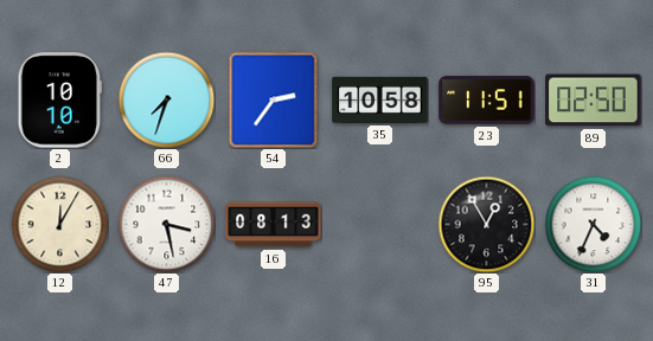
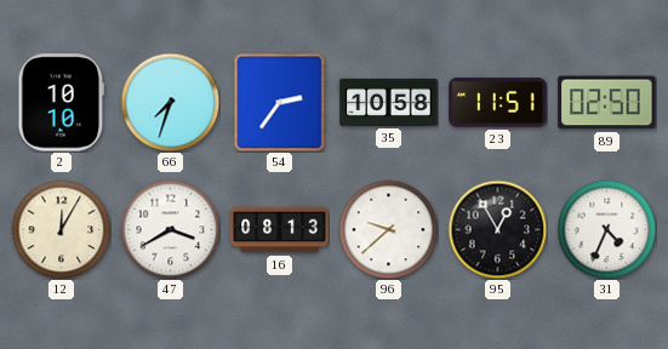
47: 3:28 -> 3:40
96: none -> 9:38
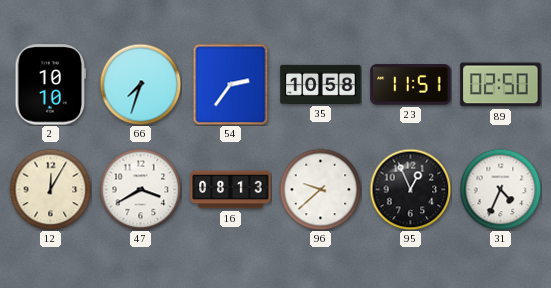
95: 12:55 -> 12:56
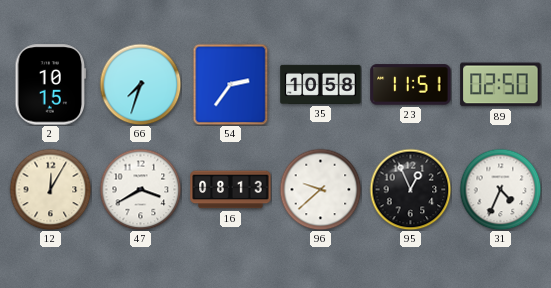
2: 10:10 -> 10:15
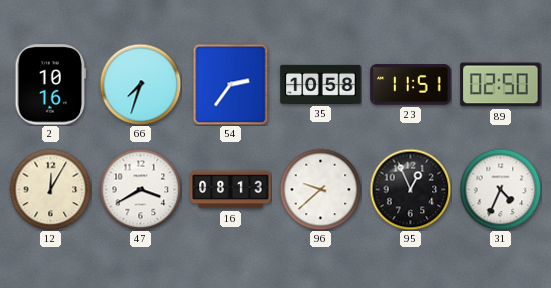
2: 10:15 -> 10:16
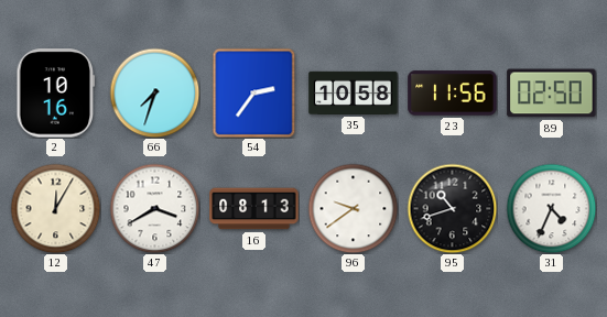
23: 11:51 -> 11:56
96: 9:38 -> 9:39
95: 12:56 -> 10:42
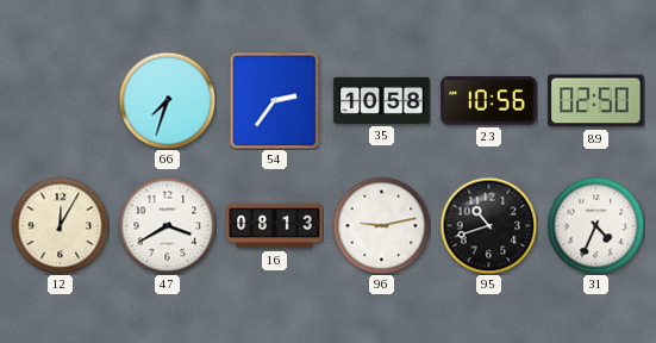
2: 10:16 -> none
23: 11:56 -> 10:56
96: 9:39 -> 9:13
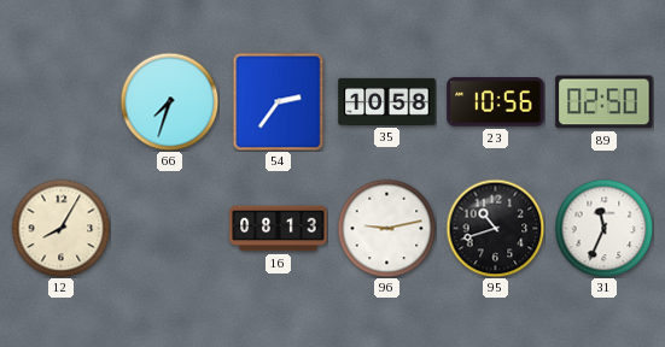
12: 12:05 -> 8:05
47: 3:40 -> none
31: 4:34 -> 11:34
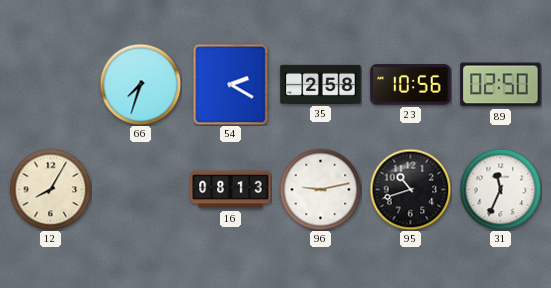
54: 2:36 -> 2:20
35: 10:58 -> 2:58
